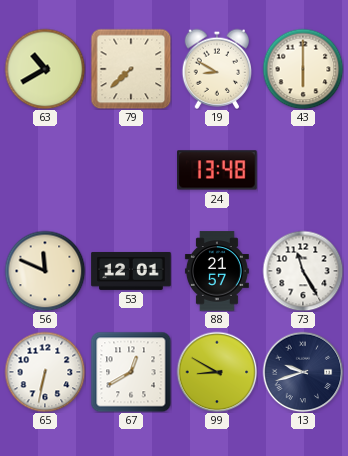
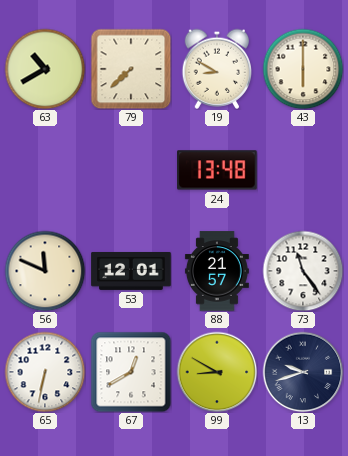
73: 11:25 -> 11:24
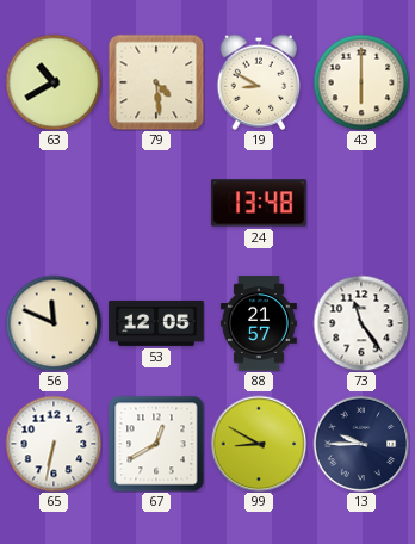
79: 7:38 -> 4:29
53: 12:01 -> 12:05
13: 9:42 -> 9:45
